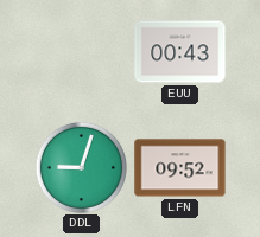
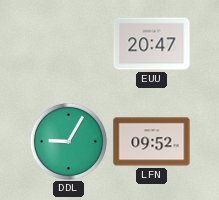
EUU: 00:43 -> 20:47
DDL: 9:03 -> 9:05
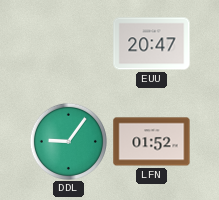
DDL: 9:05 -> 9:06
LFN: 09:52 -> 01:52
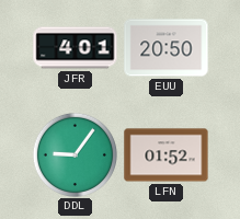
JFR: none -> 4:01
EUU: 20:47 -> 20:50
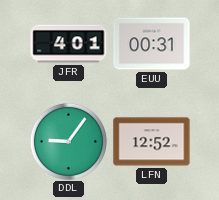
EUU: 20:50 -> 00:31
LFN: 01:52 -> 12:52
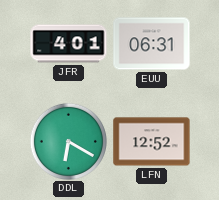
EUU: 00:31 -> 06:31
DDL: 9:06 -> 6:20
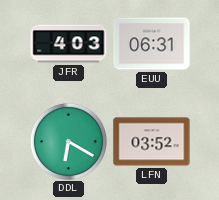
JFR: 4:01 -> 4:03
LFN: 12:52 -> 03:52
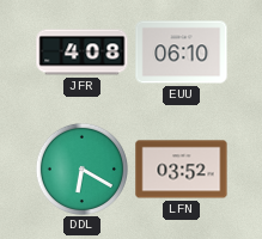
JFR: 4:03 -> 4:08
EUU: 06:31 -> 06:10
